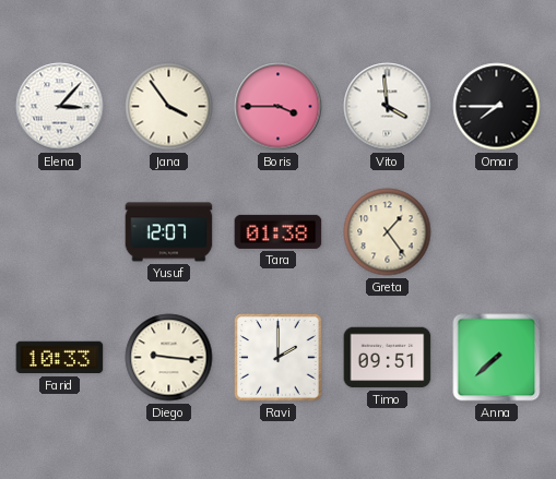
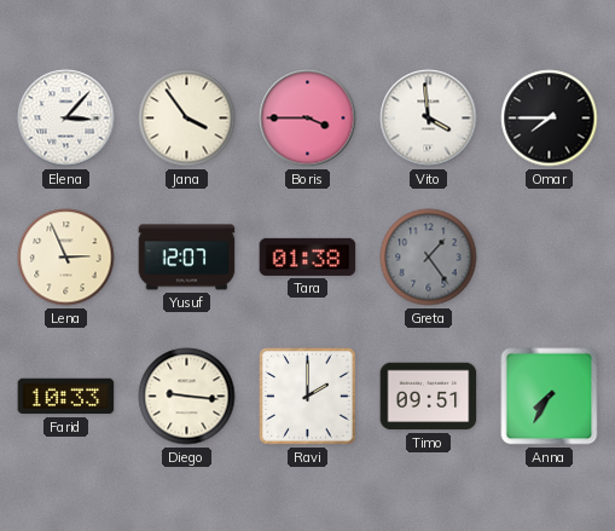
Lena: none -> 2:56
Greta dial: cream -> grey
Anna: 7:38 -> 7:35
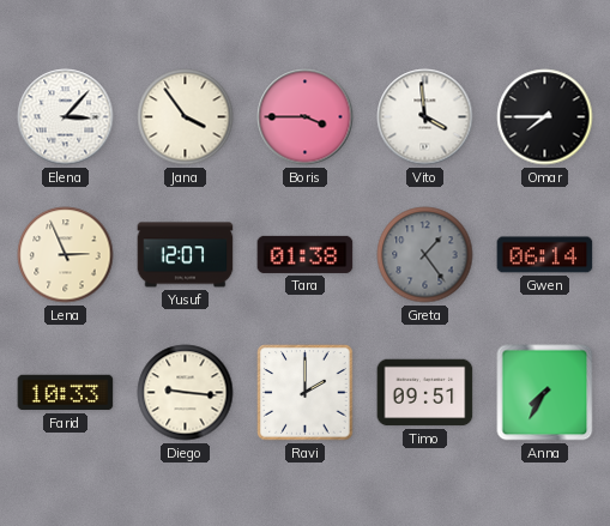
Gwen: none -> 06:14
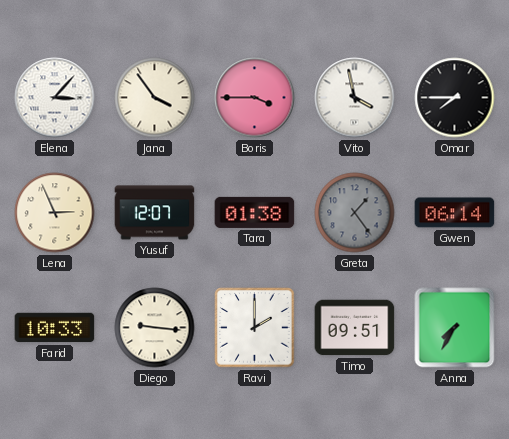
Vito: 3:59 -> 3:58
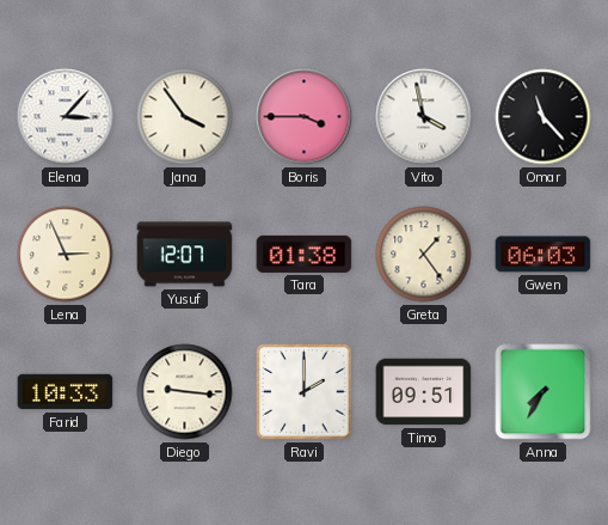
Omar: 7:45 -> 11:23
Greta dial: grey -> cream
Gwen: 06:14 -> 06:03
